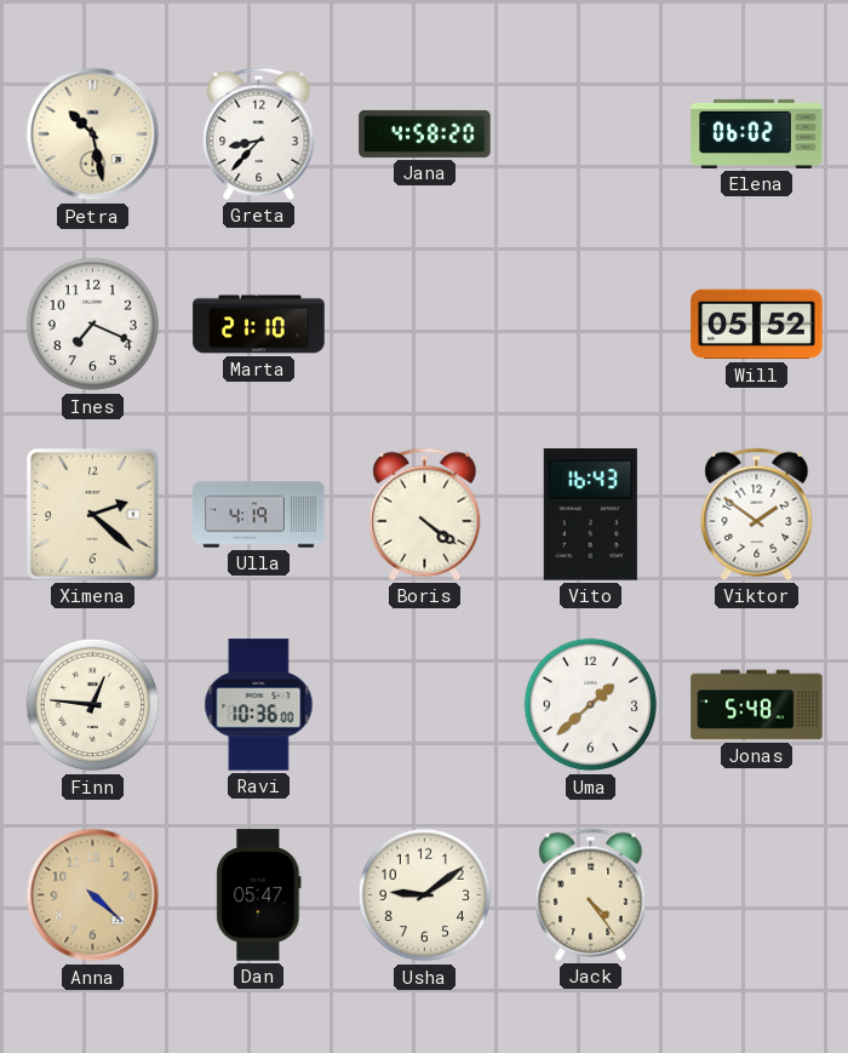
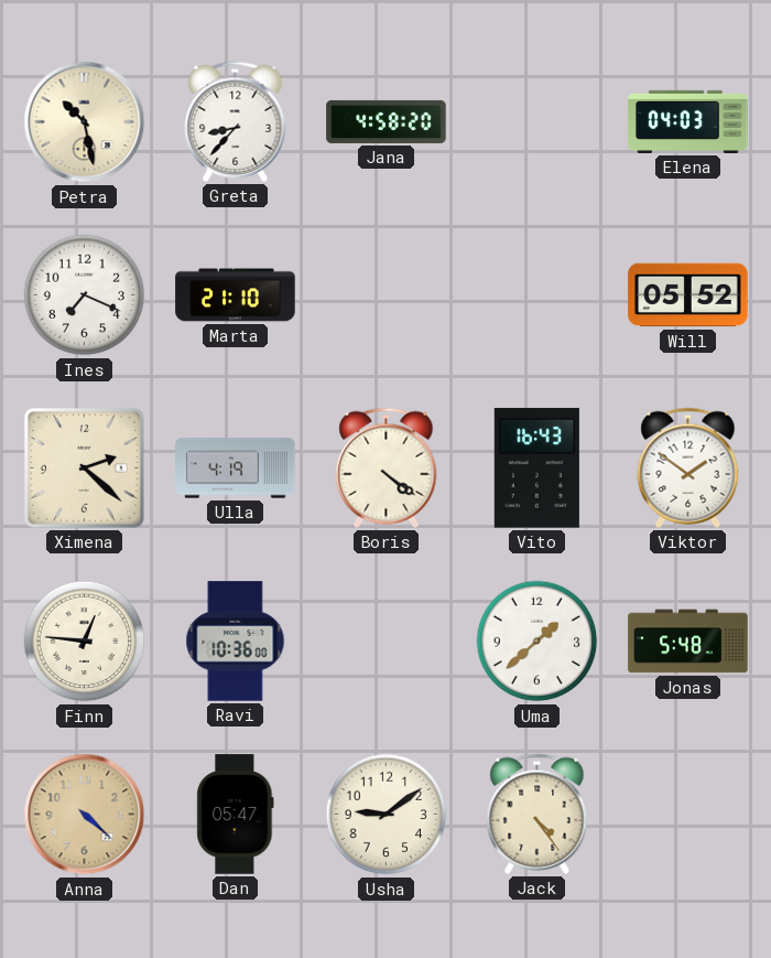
Elena: 06:02 -> 04:03
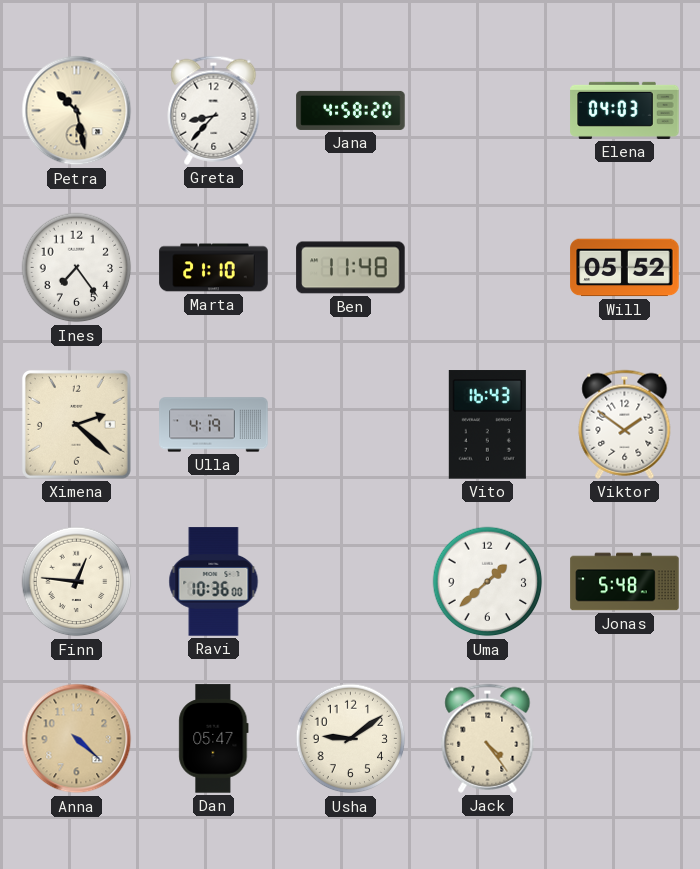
Ines: 7:19 -> 7:24
Ben: none -> 11:48
Boris: 4:21 -> none
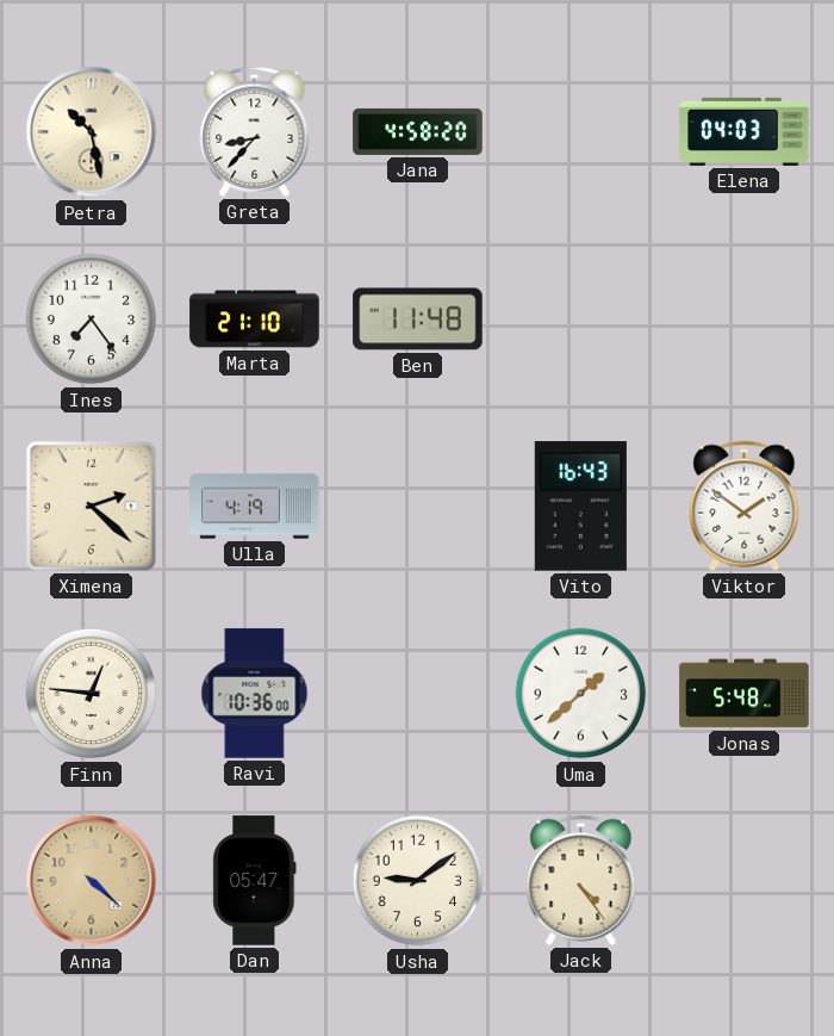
Will: 05:52 -> none
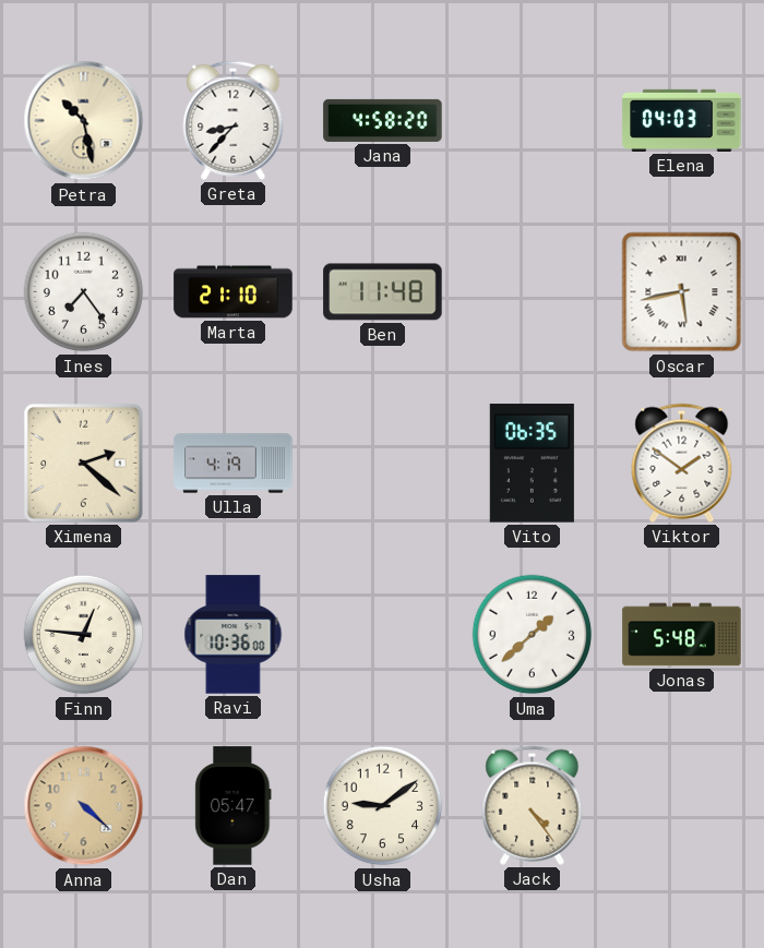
Oscar: none -> 5:43
Vito: 16:43 -> 06:35
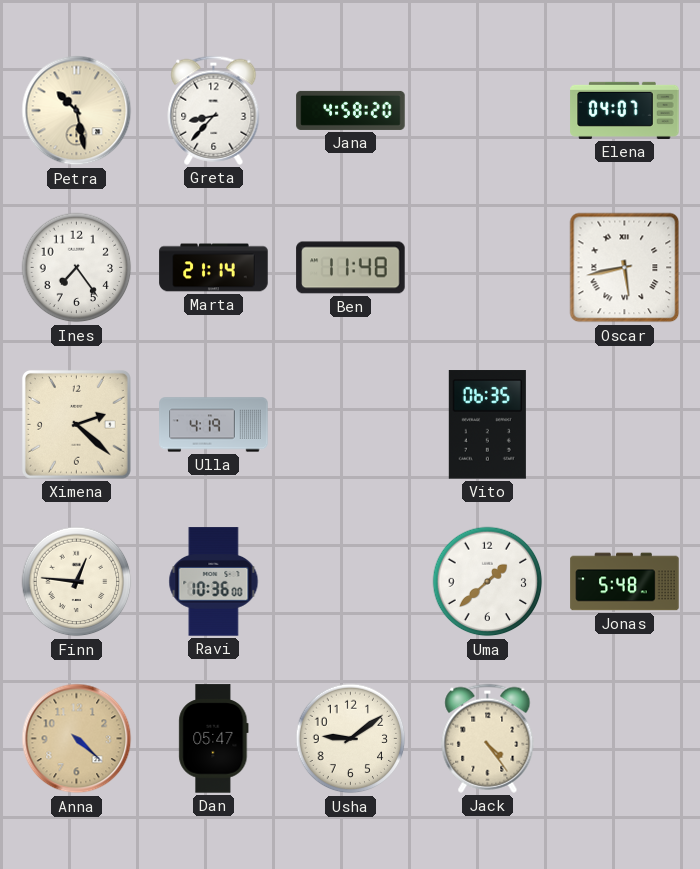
Elena: 04:03 -> 04:07
Marta: 21:10 -> 21:14
Viktor: 1:51 -> none
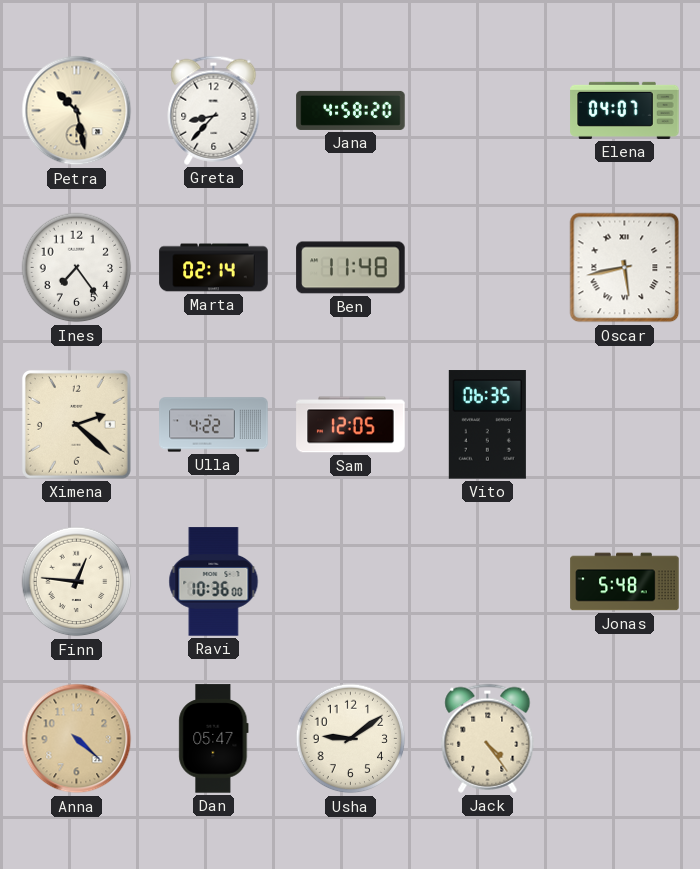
Marta: 21:14 -> 02:14
Ulla: 4:19 -> 4:22
Sam: none -> 12:05
Uma: 1:38 -> none
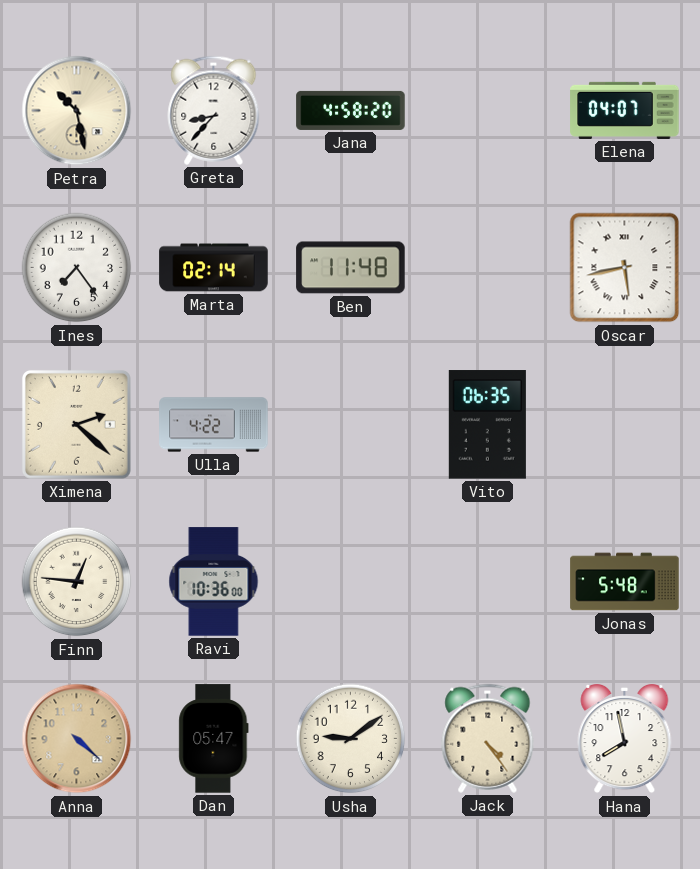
Sam: 12:05 -> none
Hana: none -> 7:58
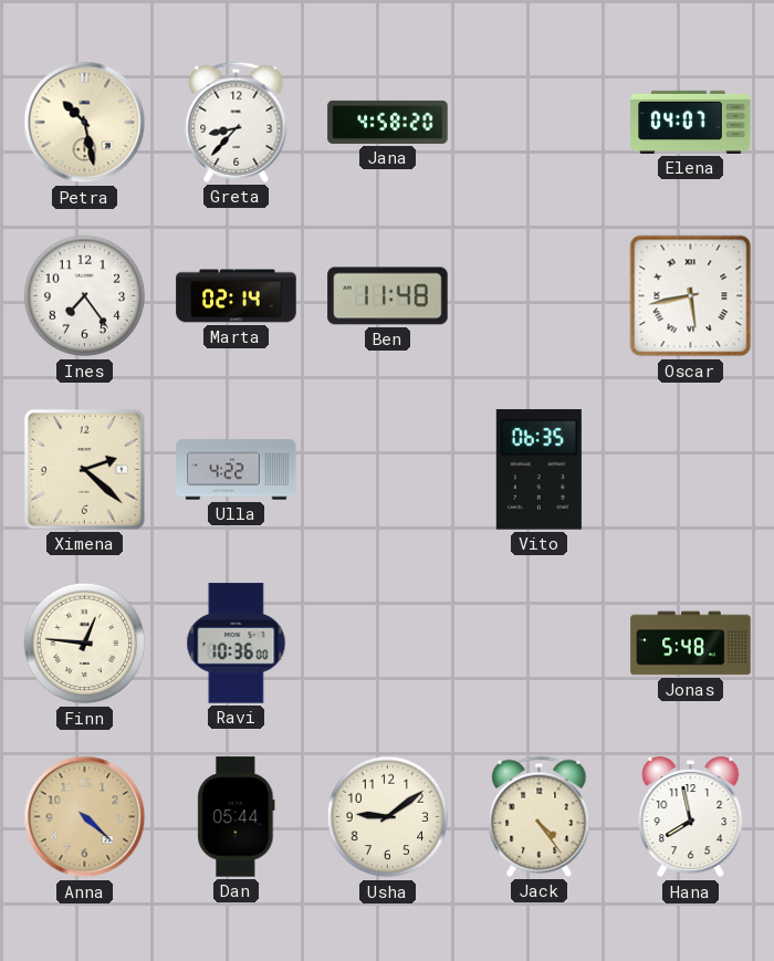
Dan: 05:47 -> 05:44
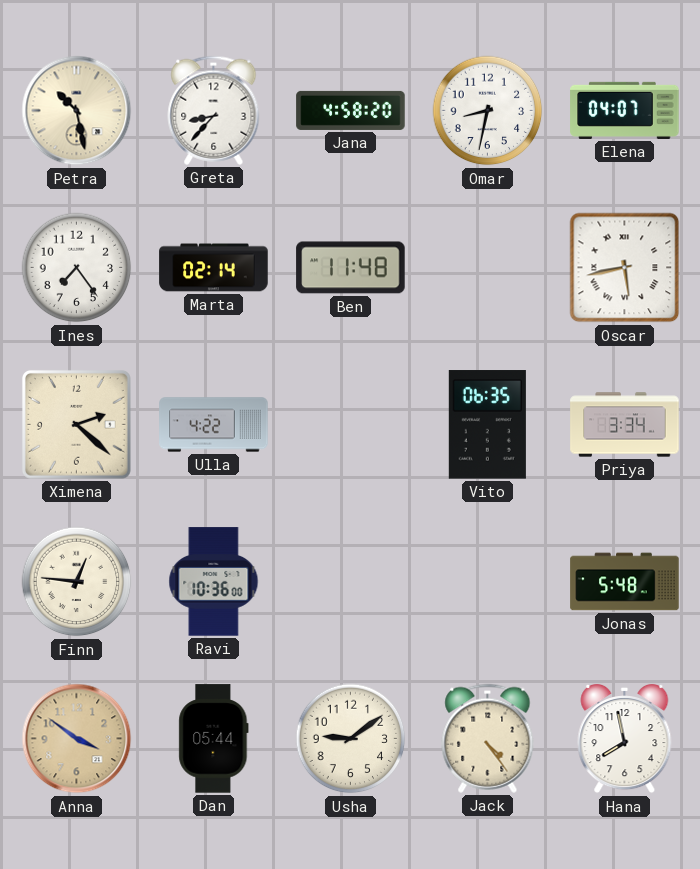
Omar: none -> 8:32
Priya: none -> 3:34
Anna: 4:22 -> 3:51
